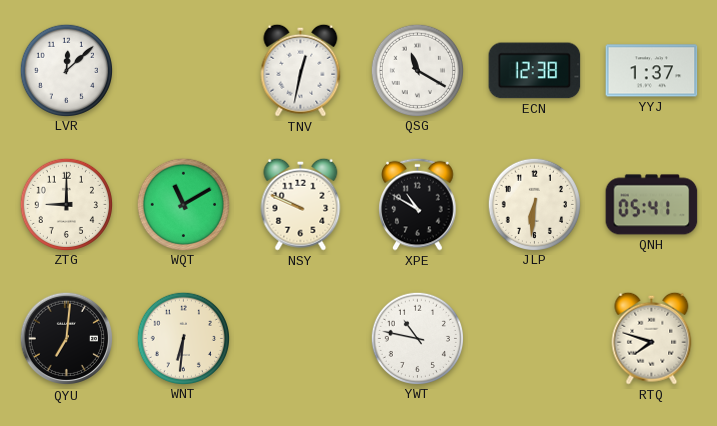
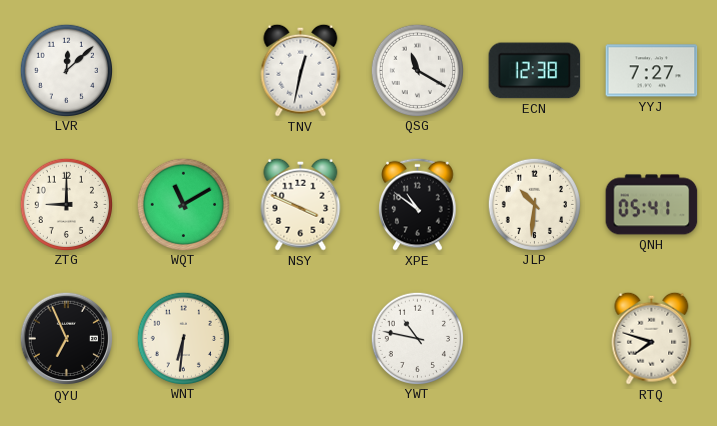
YYJ: 1:37 -> 7:27
NSY: 9:49 -> 3:49
XPE: 10:50 -> 10:51
JLP: 6:31 -> 10:31
QYU: 7:01 -> 6:56
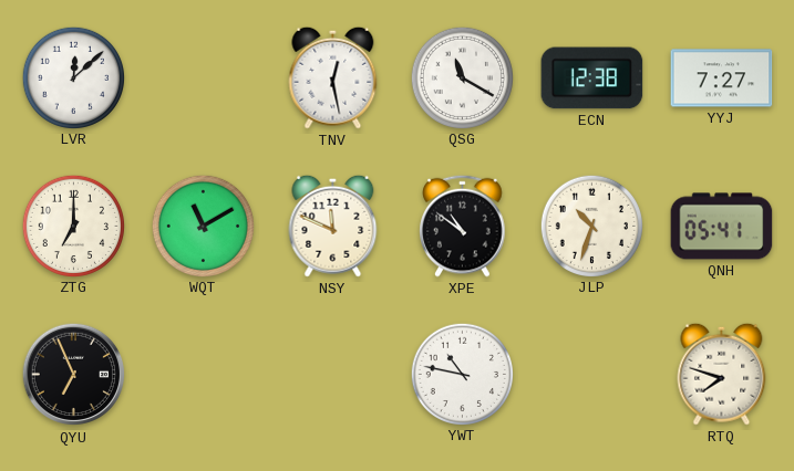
TNV: 12:32 -> 12:28
ZTG: 9:00 -> 7:00
NSY: 3:49 -> 11:49
JLP: 10:31 -> 10:33
WNT: 6:31 -> none
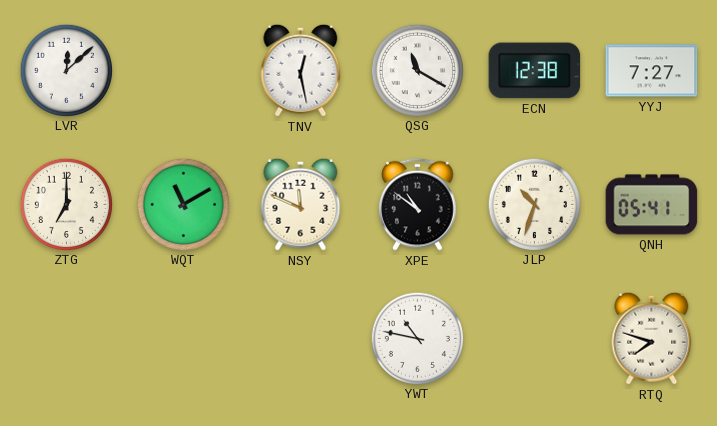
QYU: 6:56 -> none
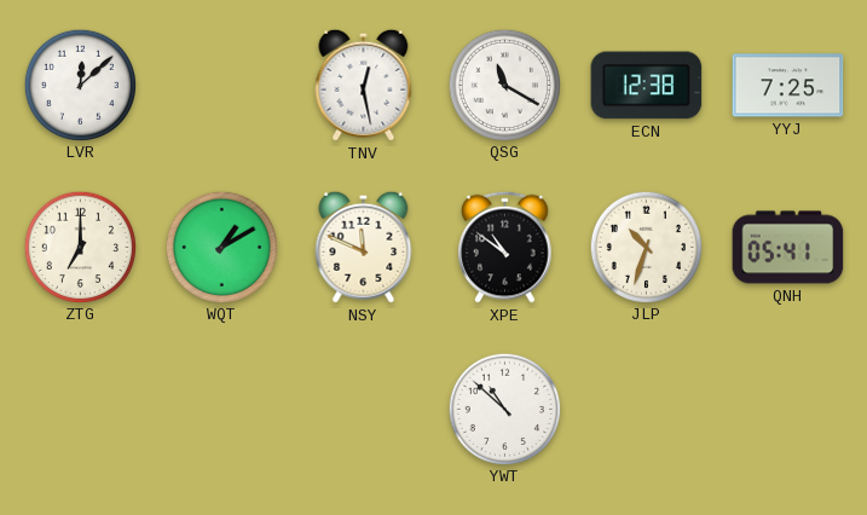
YYJ: 7:27 -> 7:25
WQT: 11:10 -> 1:10
YWT: 10:47 -> 10:52
RTQ: 7:48 -> none
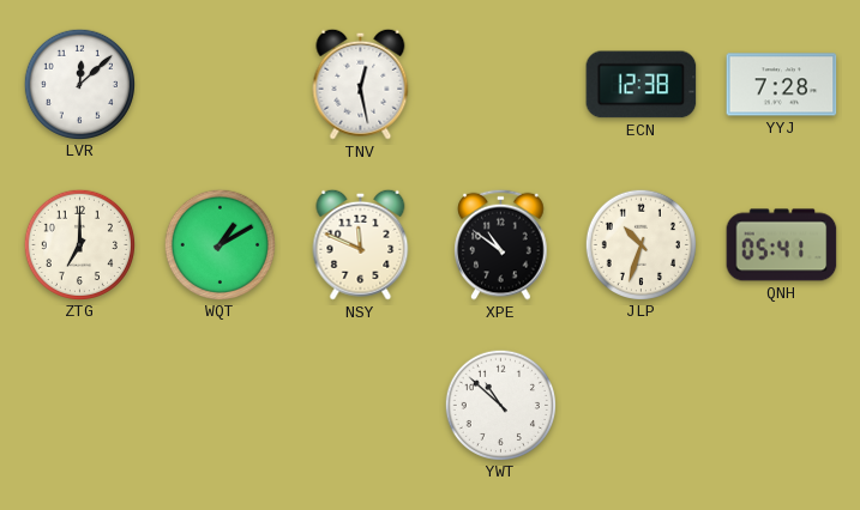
QSG: 11:20 -> none
YYJ: 7:25 -> 7:28
